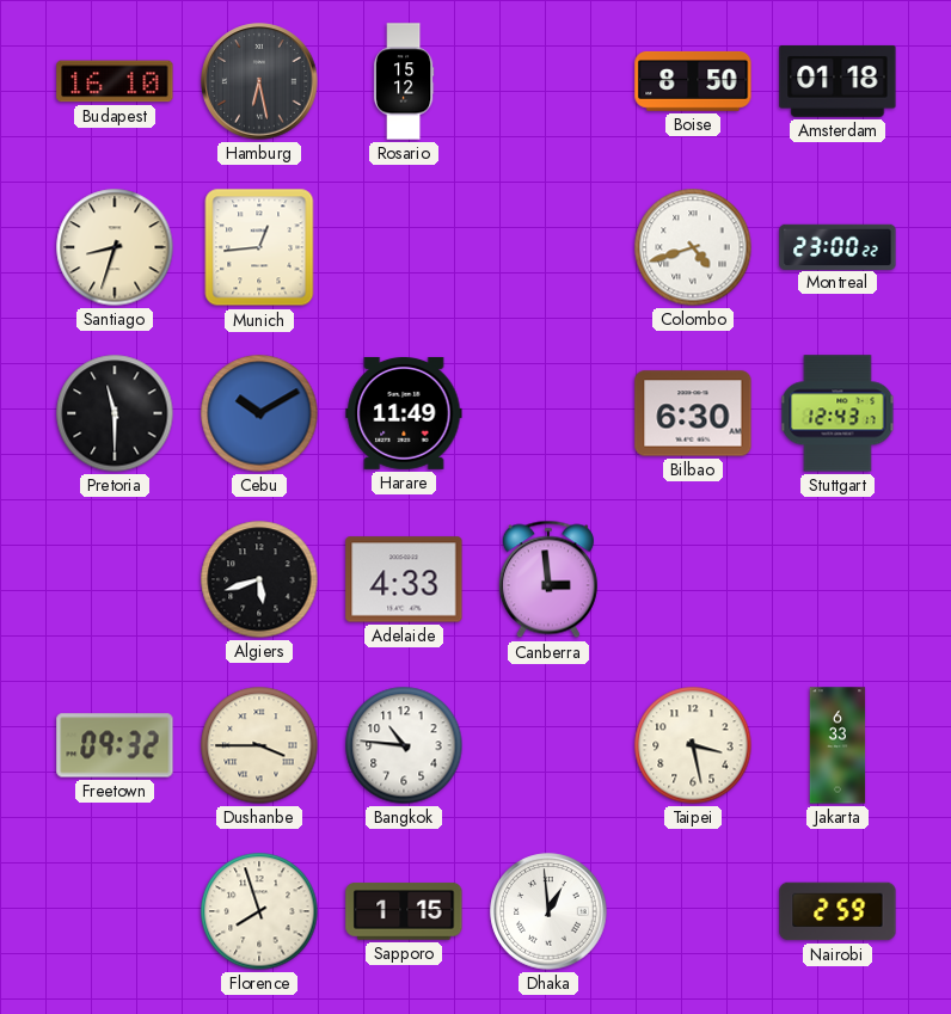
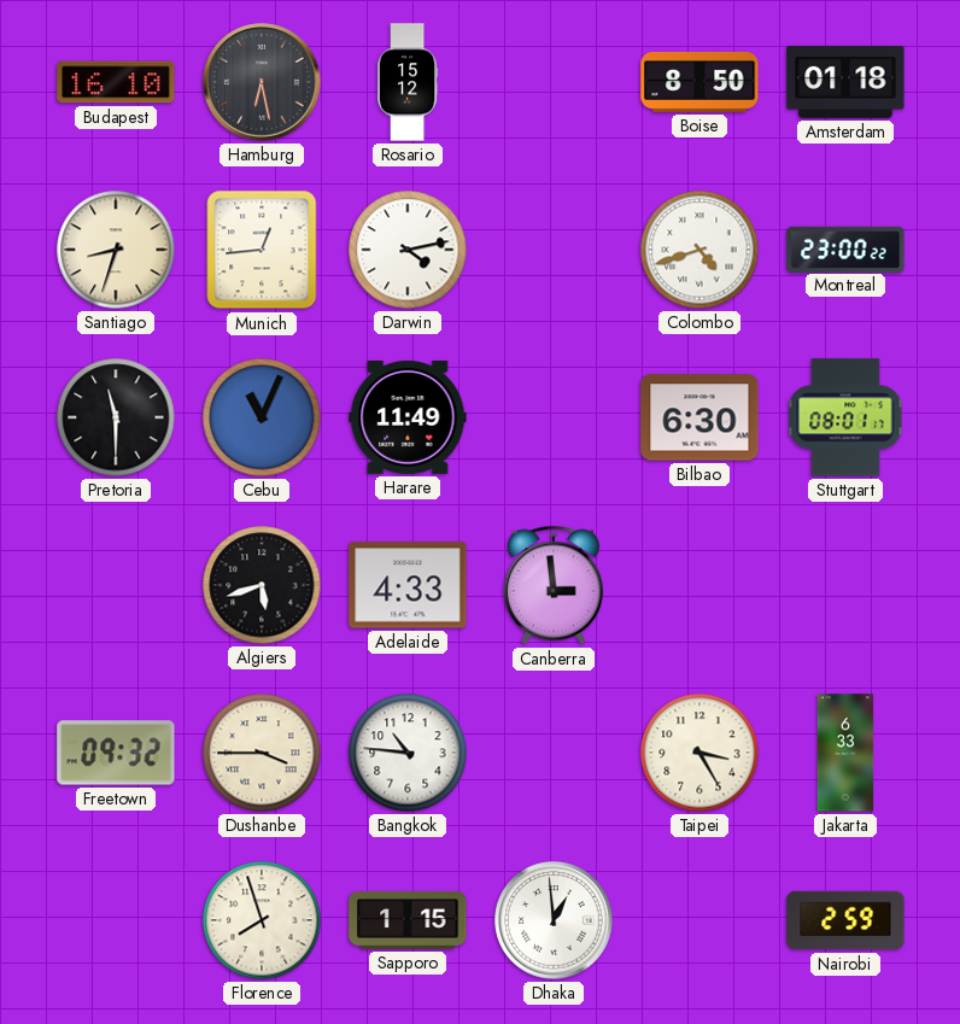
Darwin: none -> 4:13
Cebu: 10:10 -> 11:04
Stuttgart: 12:43 -> 08:01
Taipei: 3:28 -> 3:25
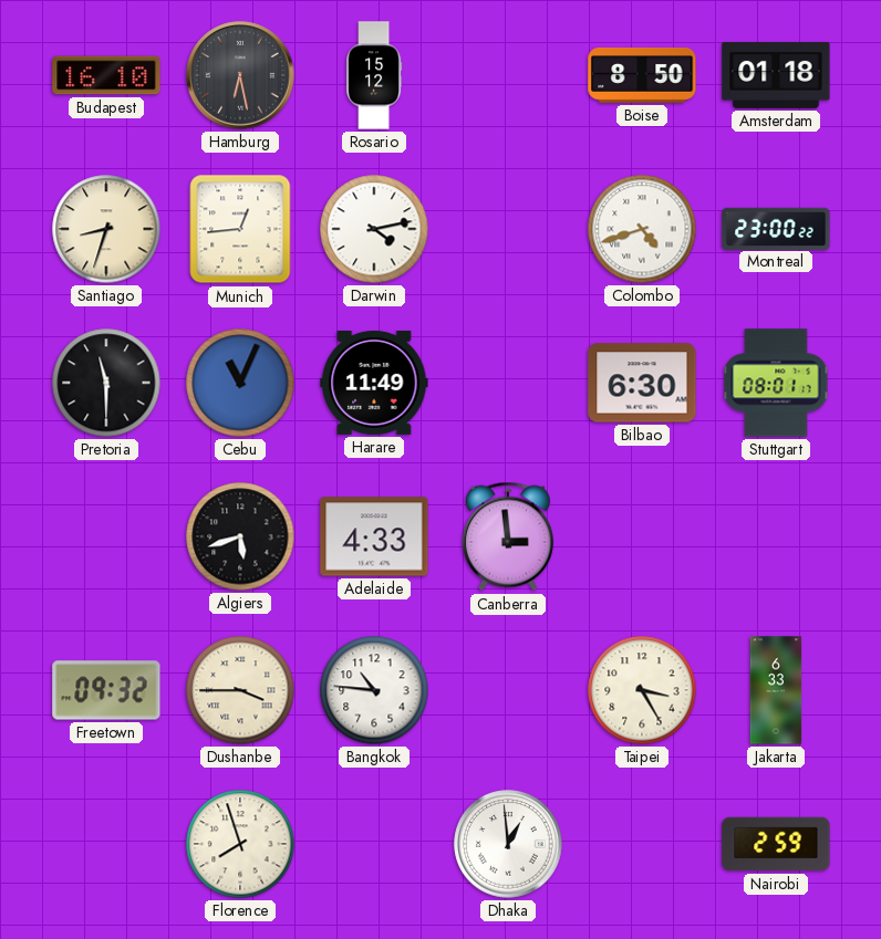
Sapporo: 1:15 -> none
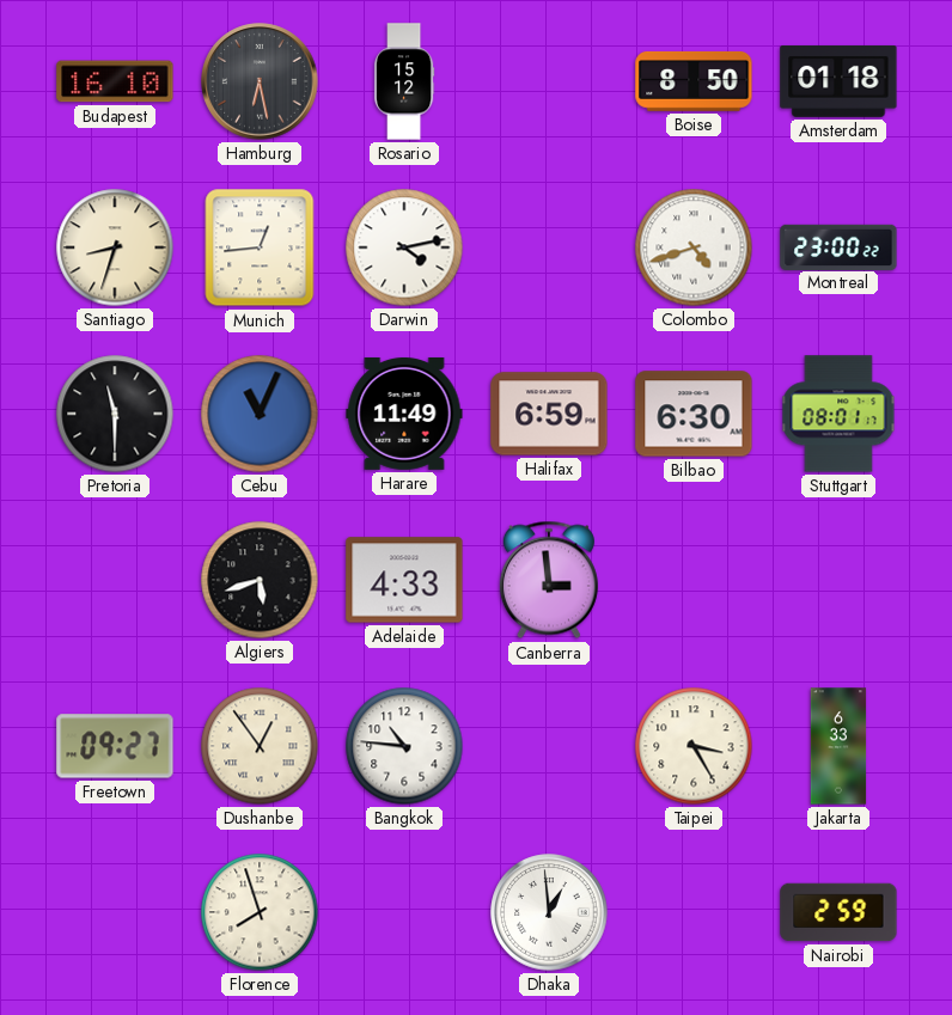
Halifax: none -> 6:59
Freetown: 09:32 -> 09:27
Dushanbe: 3:45 -> 12:54
